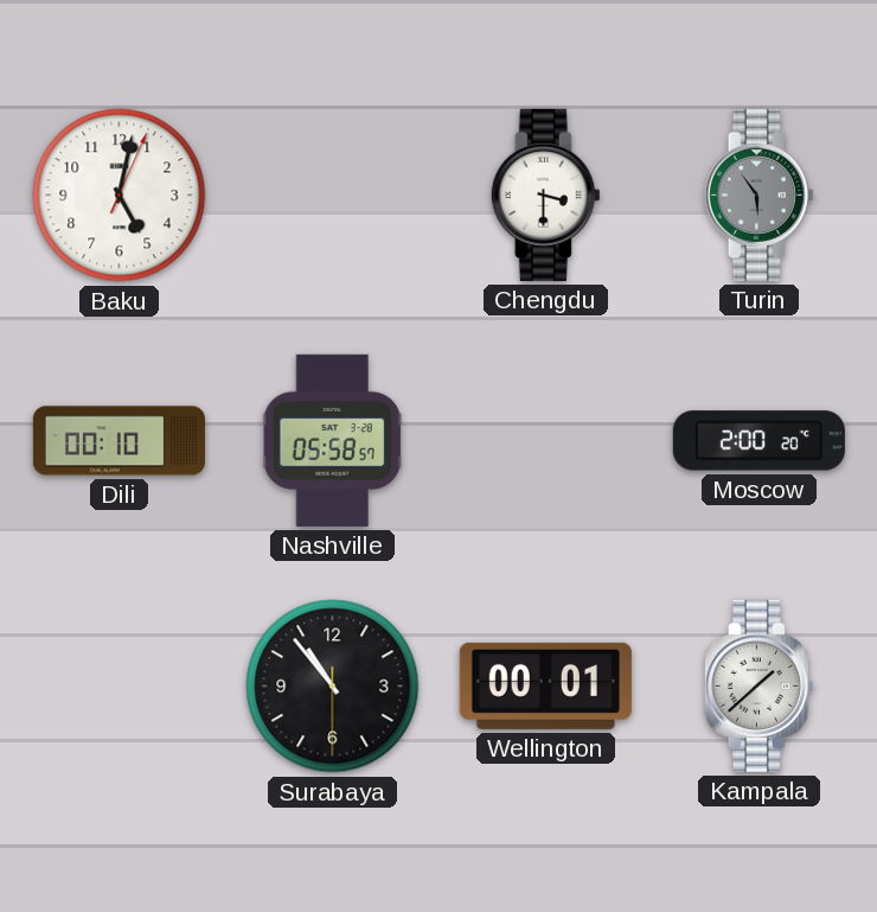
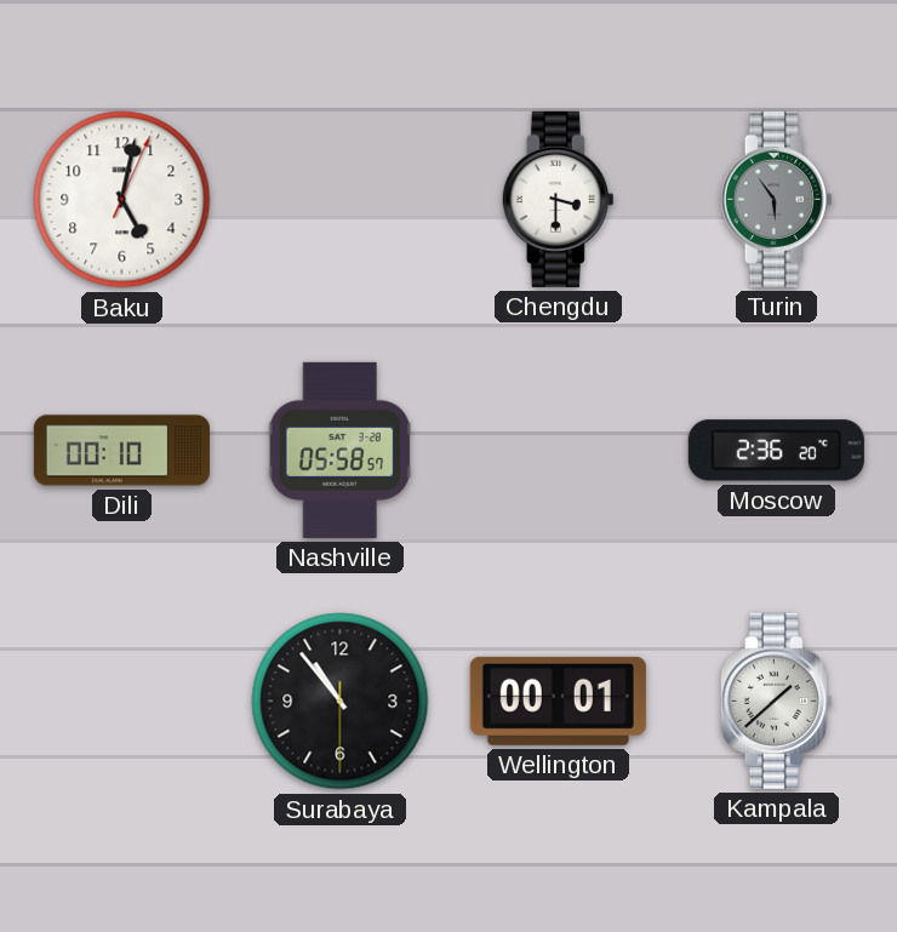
Moscow: 2:00 -> 2:36
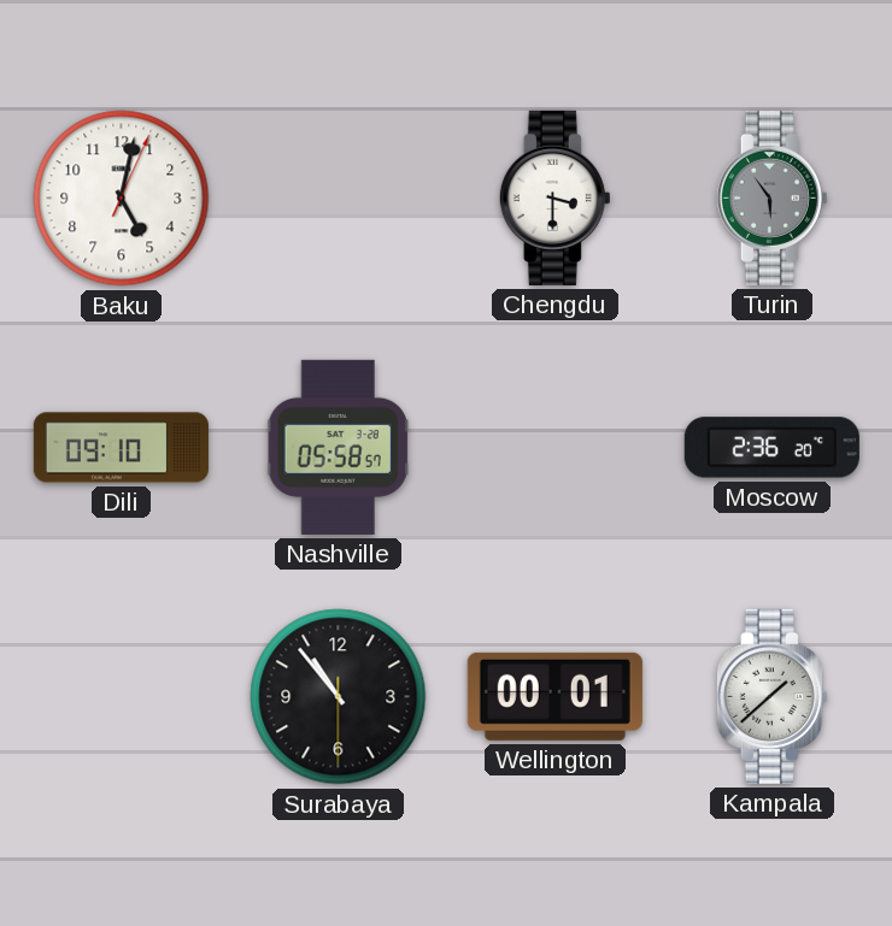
Dili: 00:10 -> 09:10
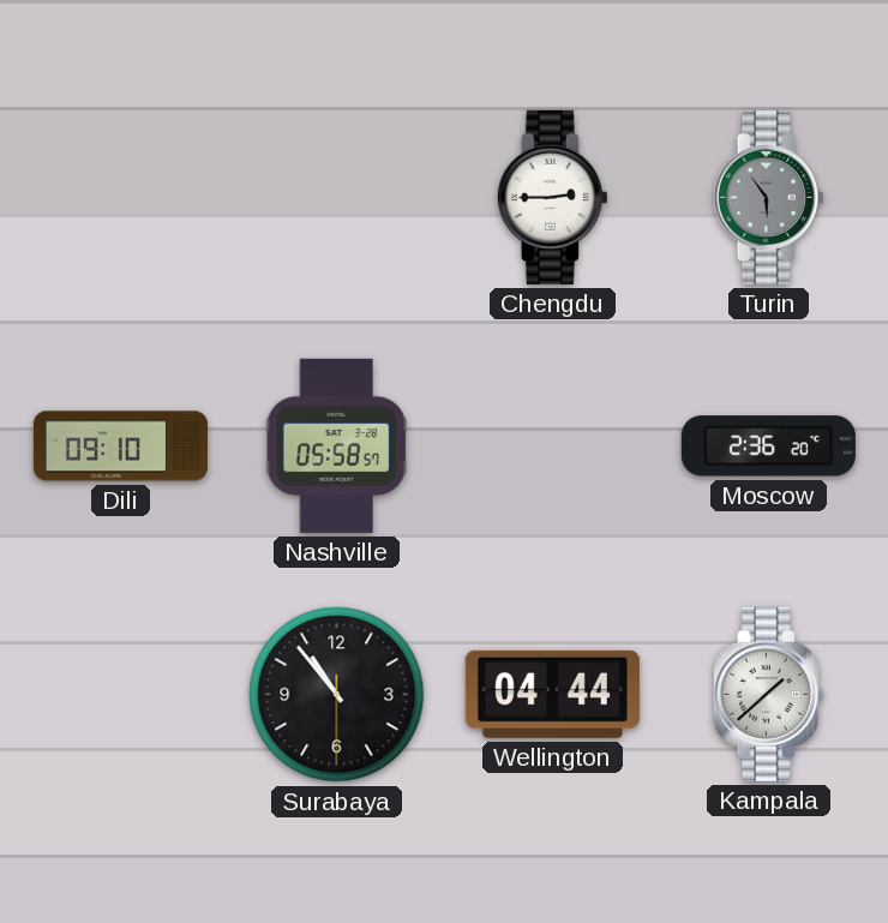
Baku: 5:02 -> none
Chengdu: 3:30 -> 2:45
Wellington: 00:01 -> 04:44
